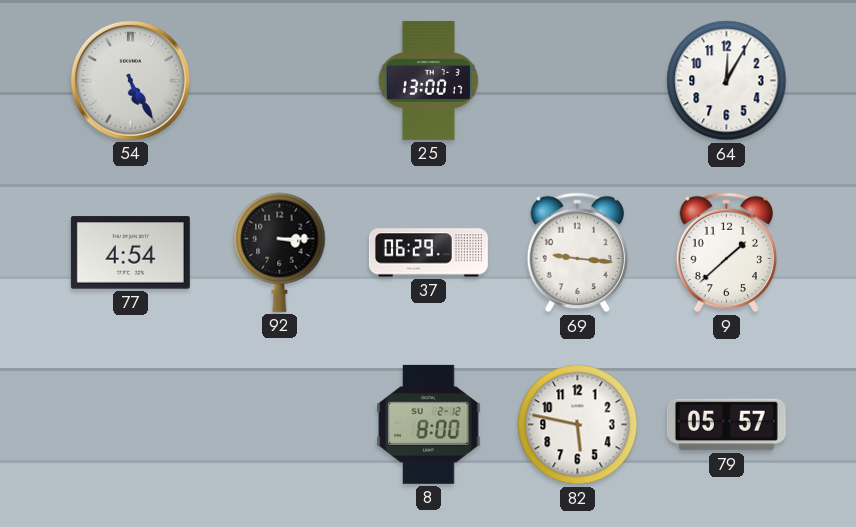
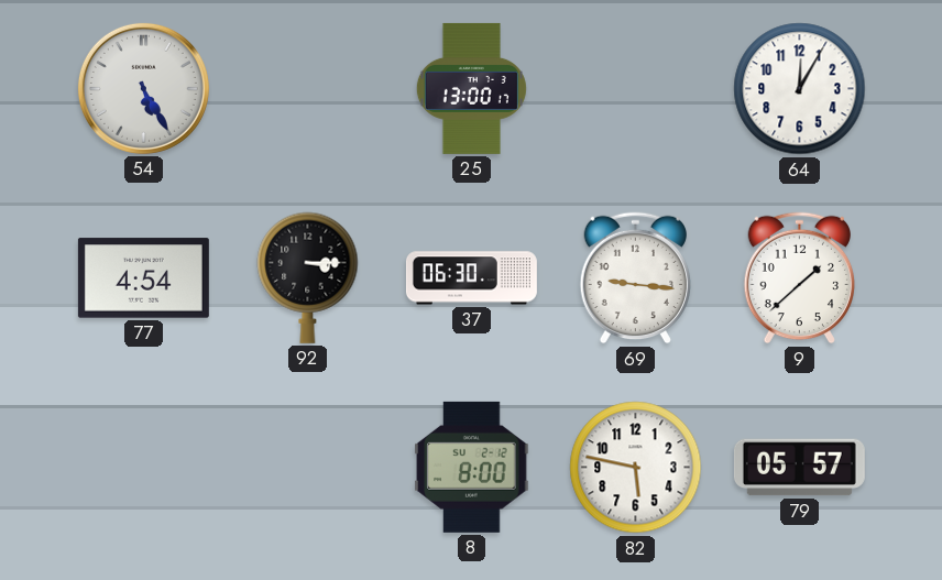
37: 06:29 -> 06:30
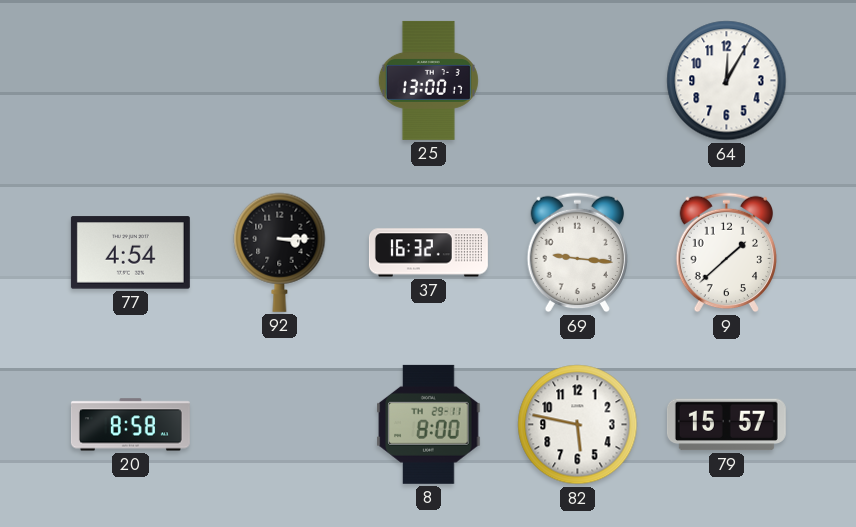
54: 5:25 -> none
37: 06:30 -> 16:32
20: none -> 8:58
8 date: SU 2-12 -> TH 29-11
79: 05:57 -> 15:57
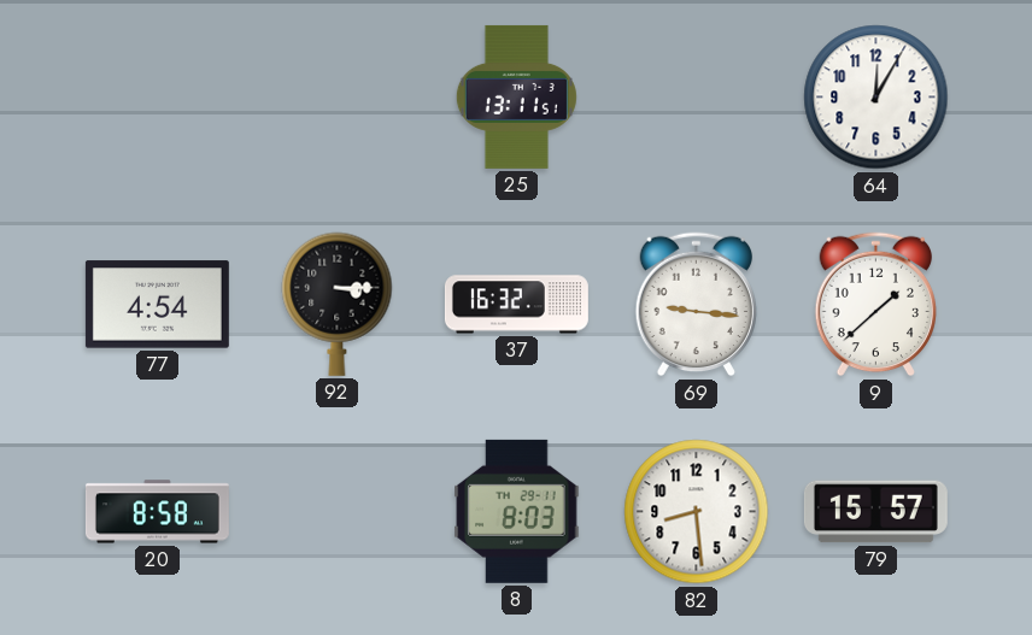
25: 13:00 -> 13:11
8: 8:00 -> 8:03
82: 5:47 -> 8:29
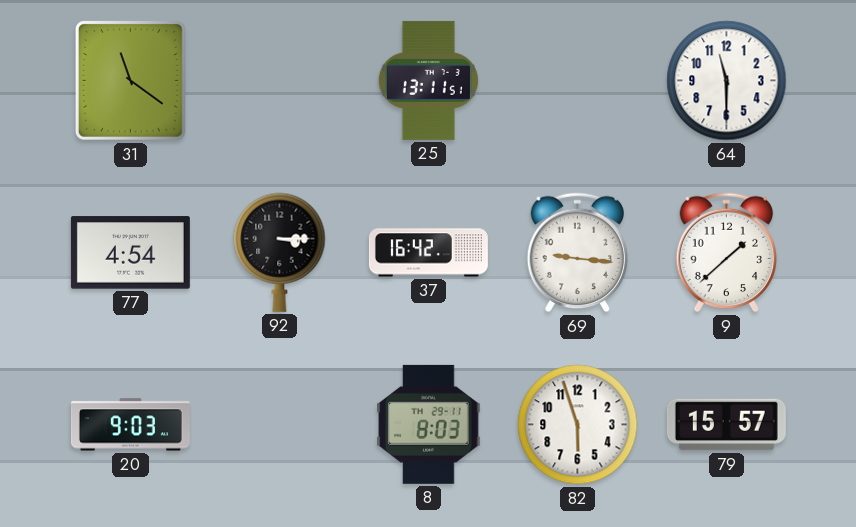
31: none -> 11:21
64: 12:05 -> 11:30
37: 16:32 -> 16:42
20: 8:58 -> 9:03
82: 8:29 -> 5:57
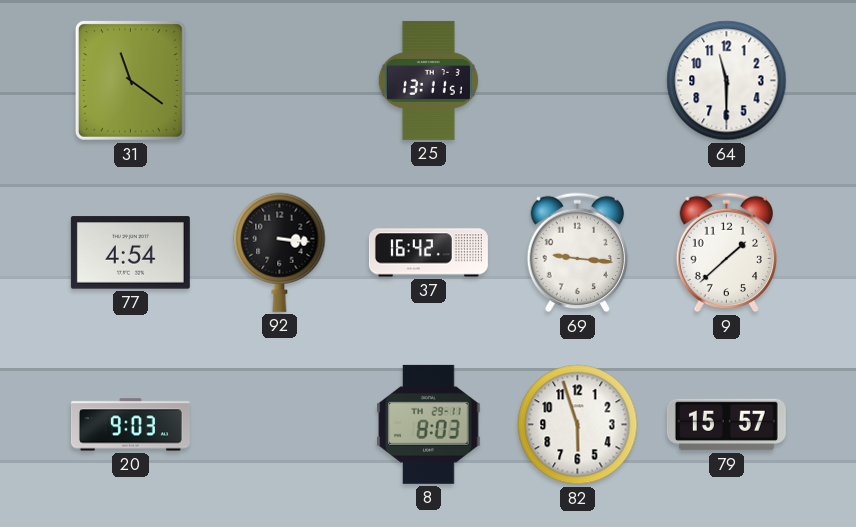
92: 3:15 -> 3:16
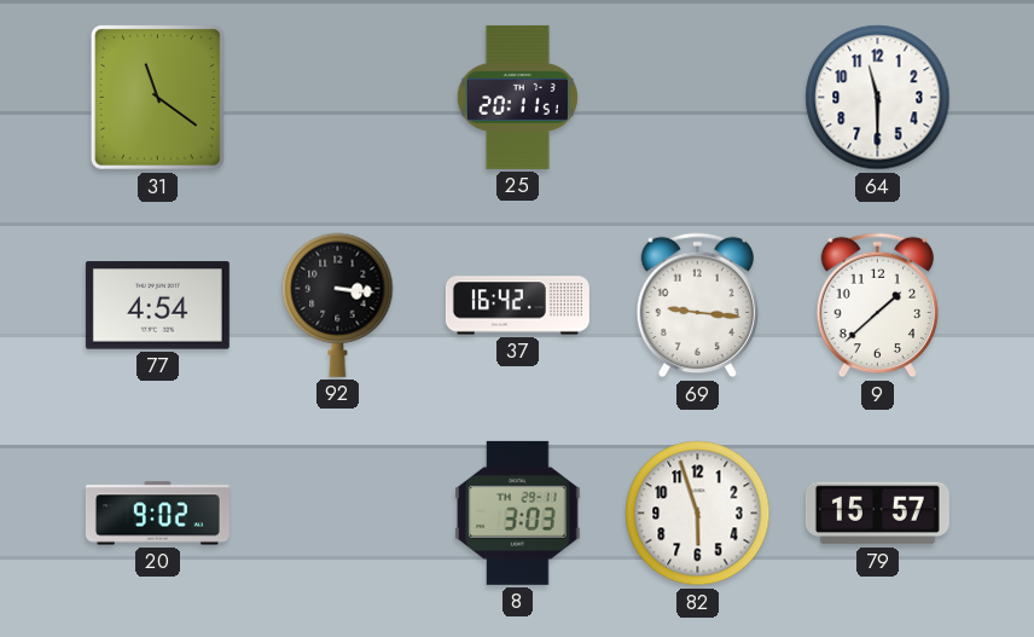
25: 13:11 -> 20:11
20: 9:03 -> 9:02
8: 8:03 -> 3:03
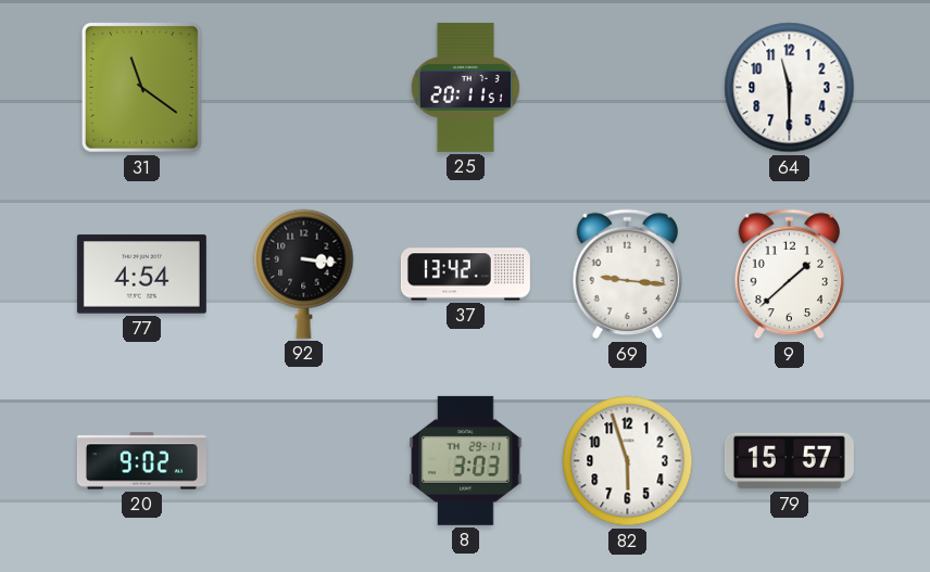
37: 16:42 -> 13:42
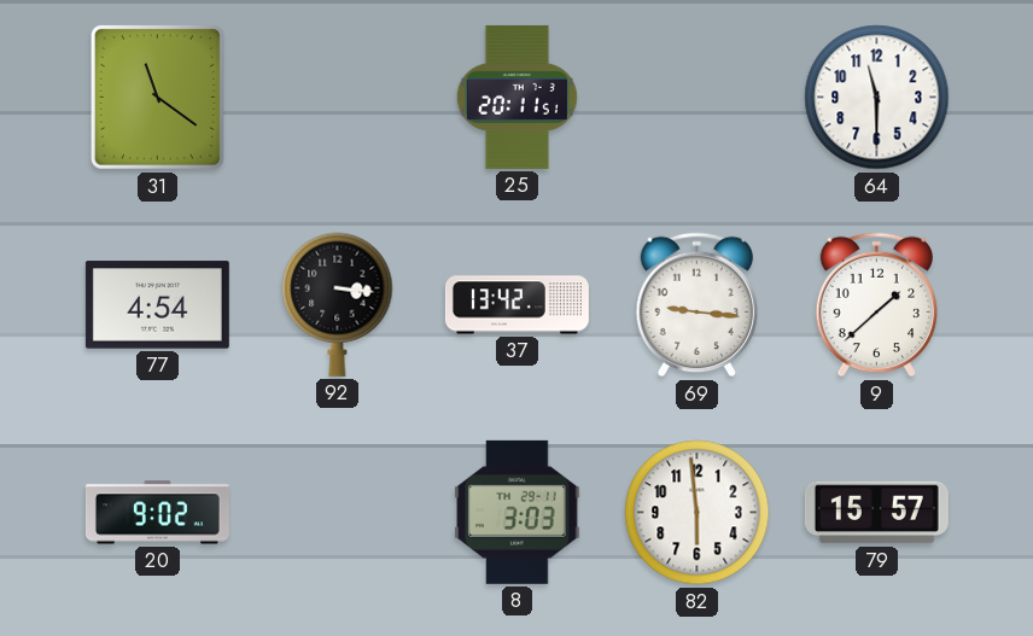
82: 5:57 -> 5:59
